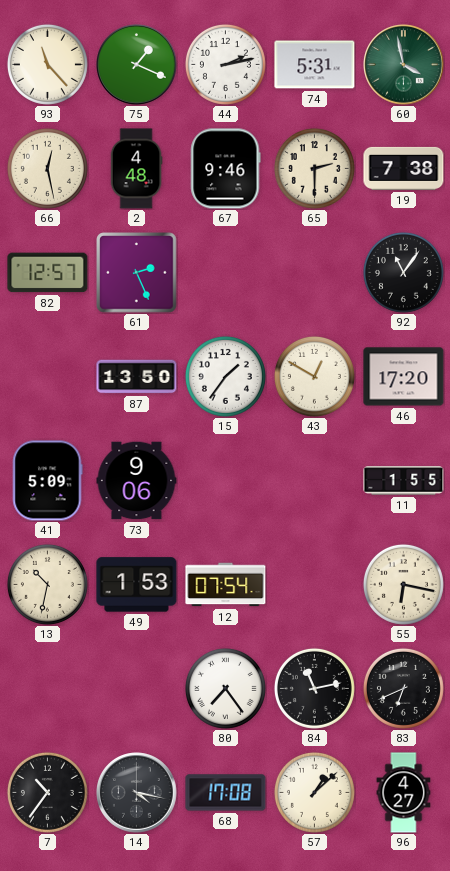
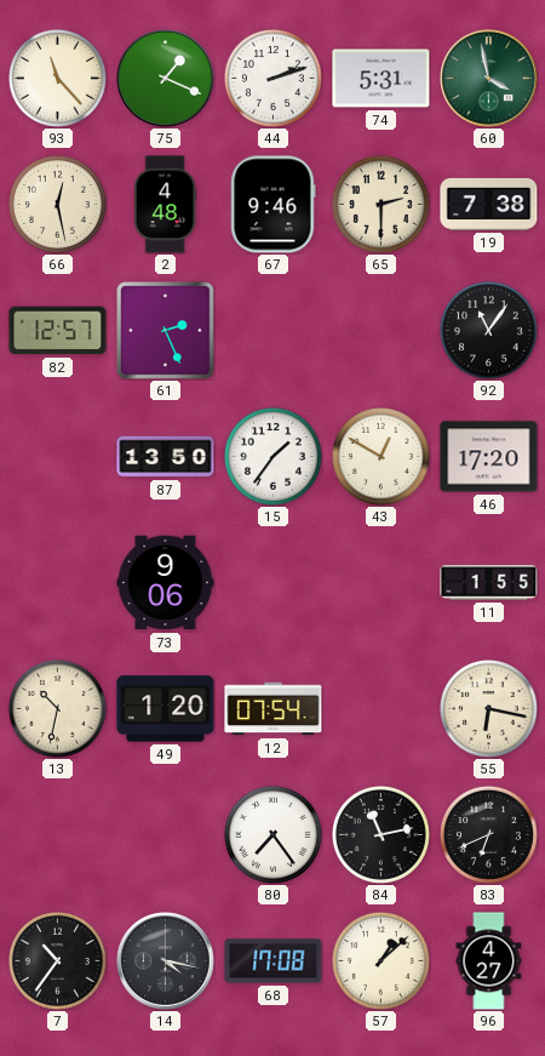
44: 2:13 -> 2:12
41: 5:09 -> none
49: 1:53 -> 1:20
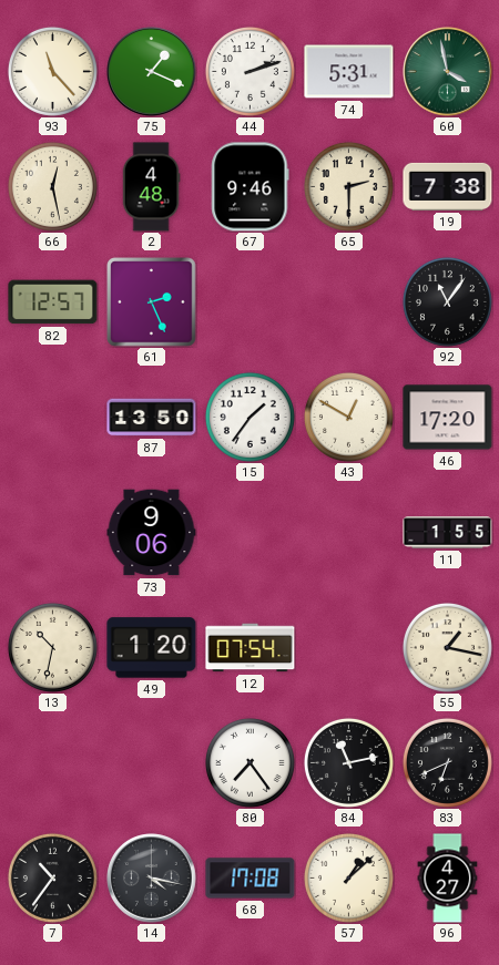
55: 6:17 -> 1:17
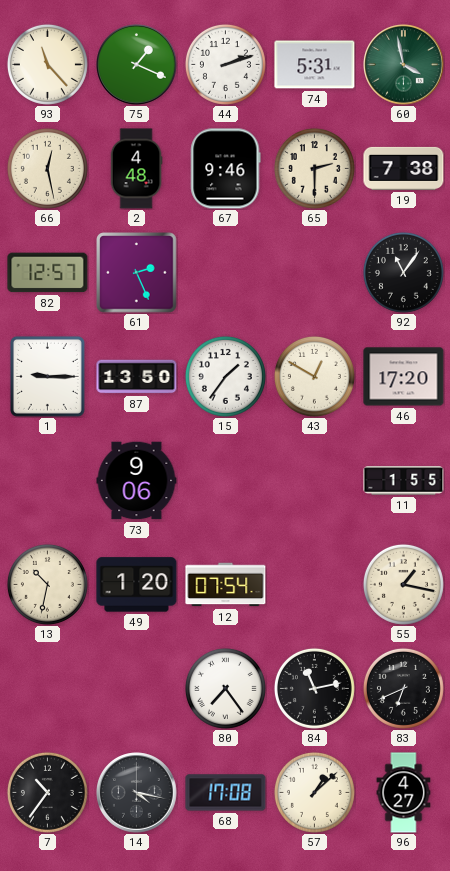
1: none -> 9:15
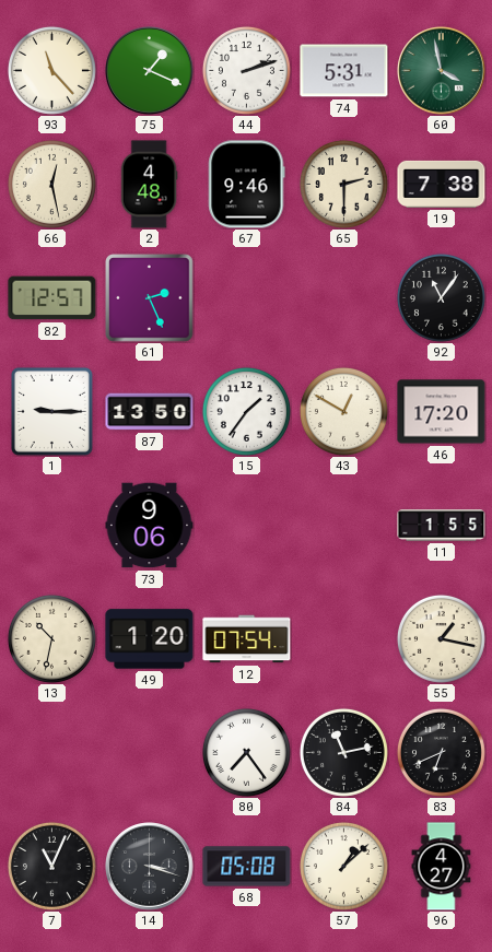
7: 10:36 -> 11:04
14: 4:17 -> 3:18
68: 17:08 -> 05:08
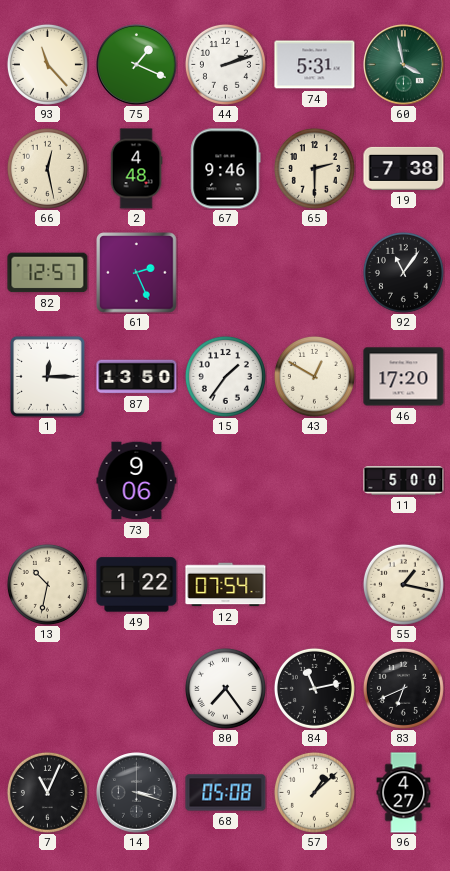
1: 9:15 -> 12:15
11: 1:55 -> 5:00
49: 1:20 -> 1:22
